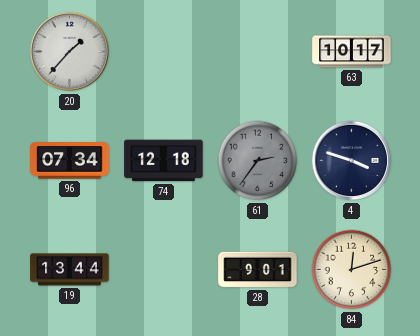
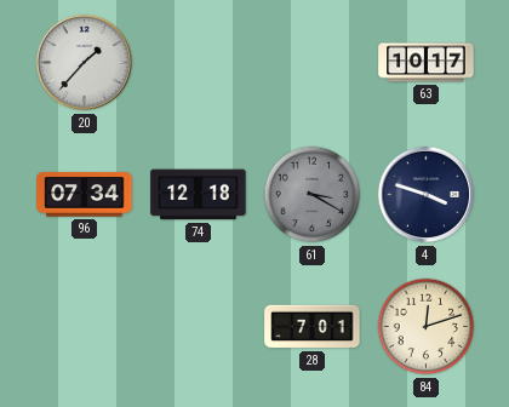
61: 2:36 -> 3:20
19: 13:44 -> none
28: 9:01 -> 7:01
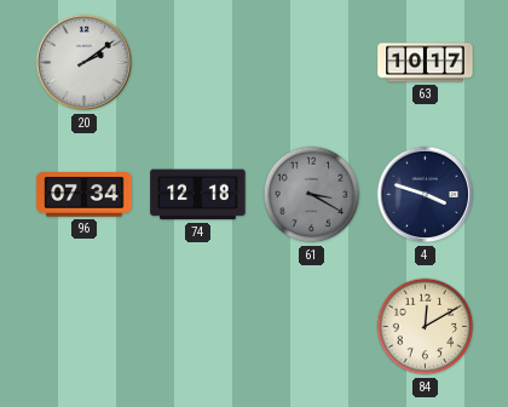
20: 1:37 -> 2:09
28: 7:01 -> none
84: 12:12 -> 12:10
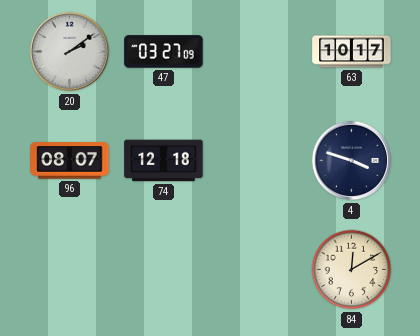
47: none -> 03:27
96: 07:34 -> 08:07
61: 3:20 -> none
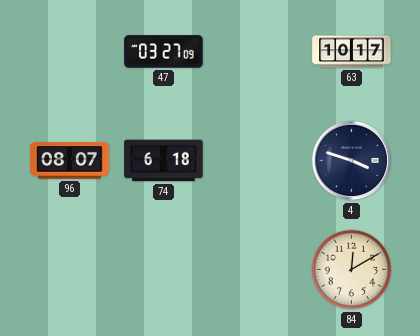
20: 2:09 -> none
74: 12:18 -> 6:18
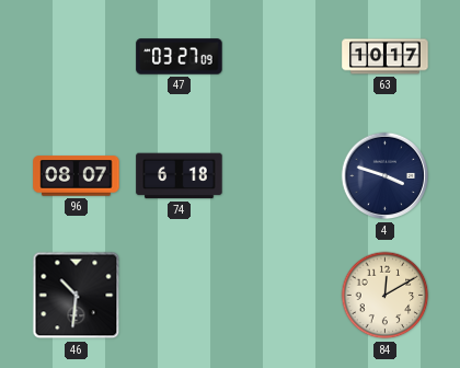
46: none -> 10:31
